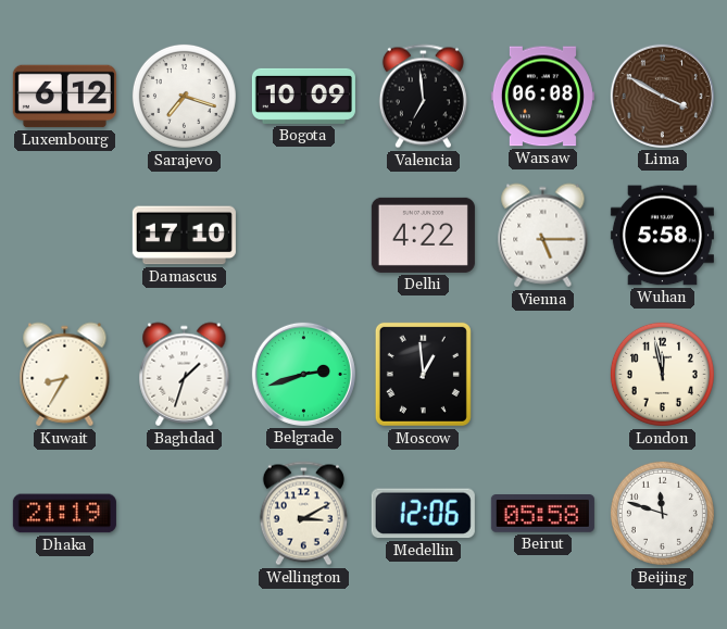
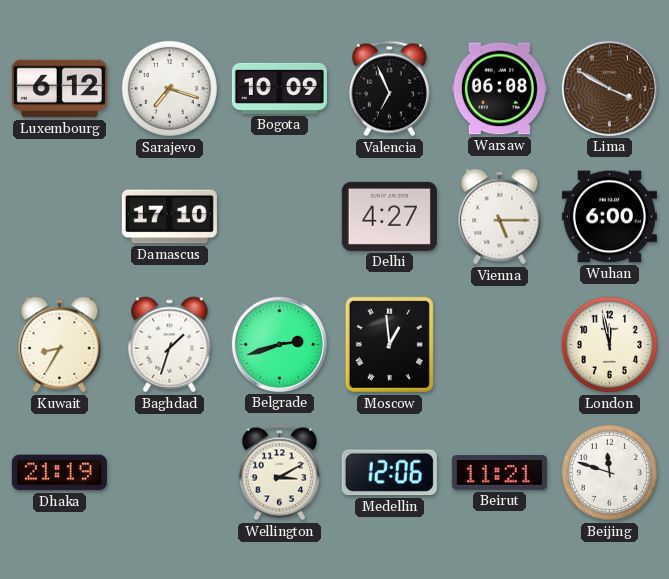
Valencia: 6:59 -> 6:56
Delhi: 4:22 -> 4:27
Wuhan: 5:58 -> 6:00
Beirut: 05:58 -> 11:21
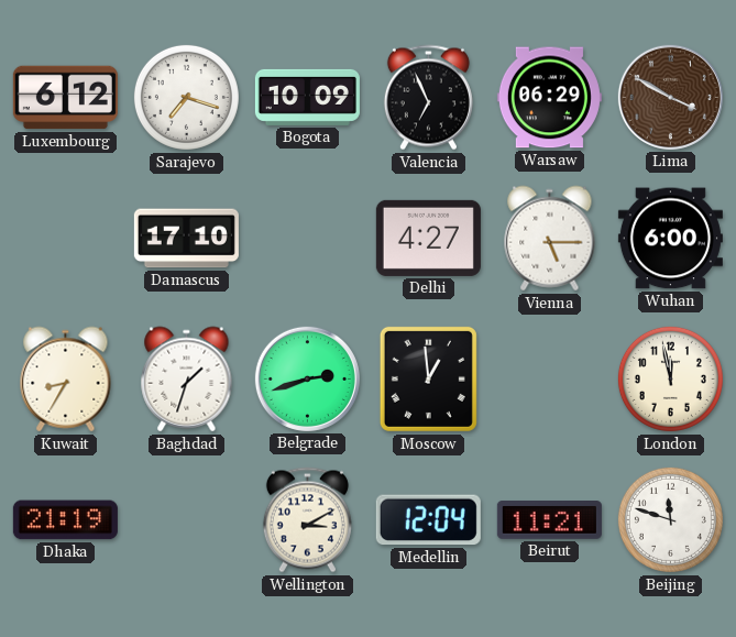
Warsaw: 06:08 -> 06:29
Medellin: 12:06 -> 12:04
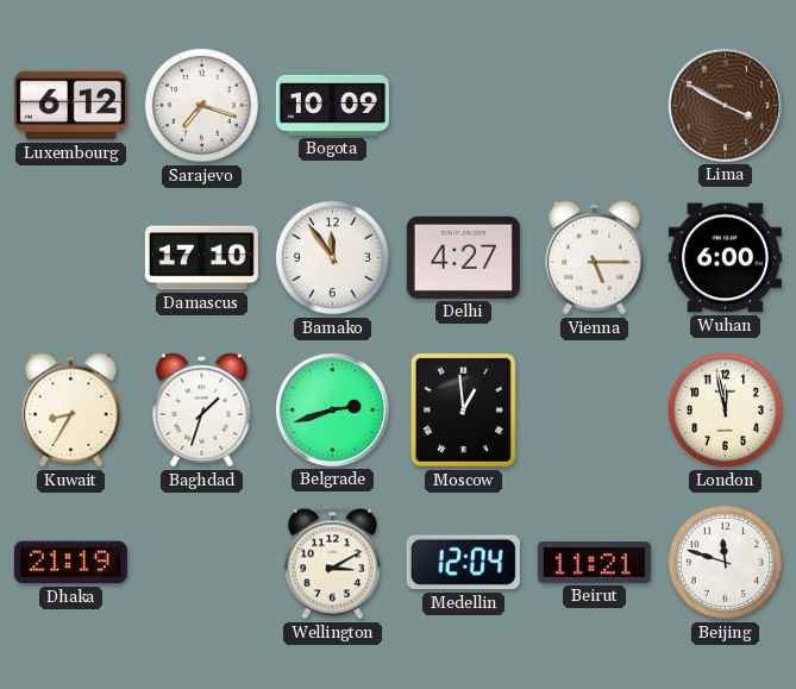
Valencia: 6:56 -> none
Warsaw: 06:29 -> none
Bamako: none -> 11:54
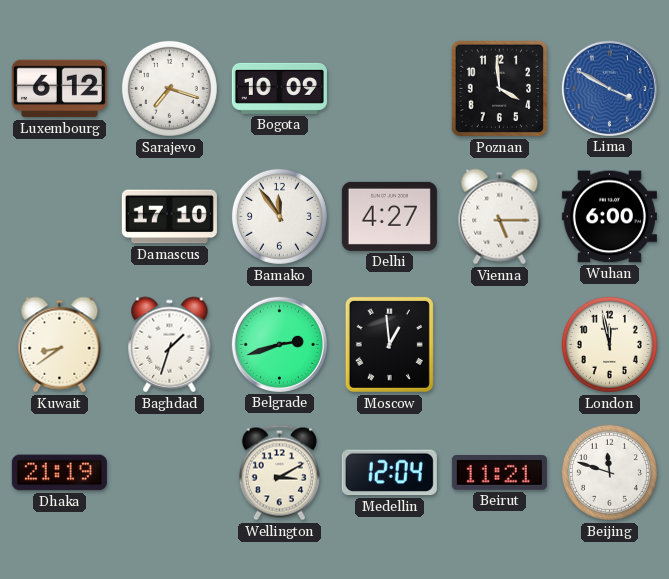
Poznan: none -> 3:59
Lima dial: brown -> blue
Kuwait: 8:35 -> 8:39
